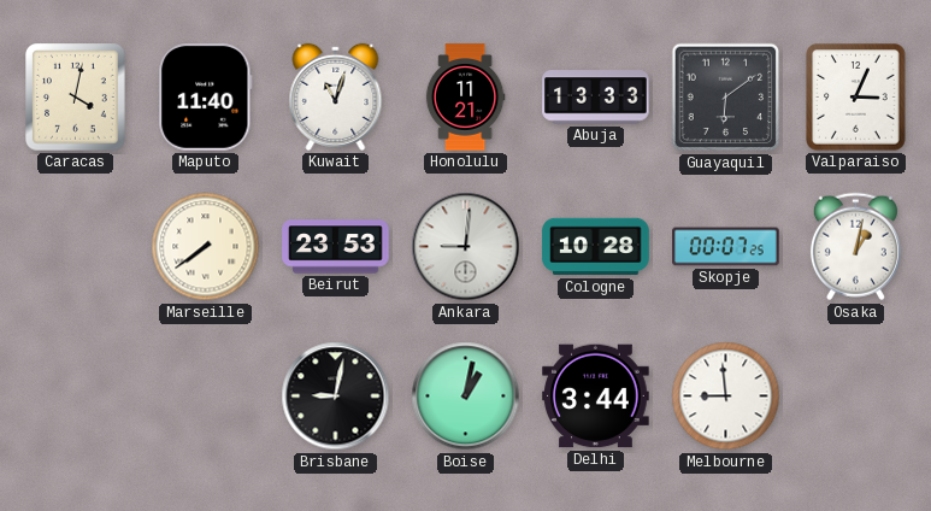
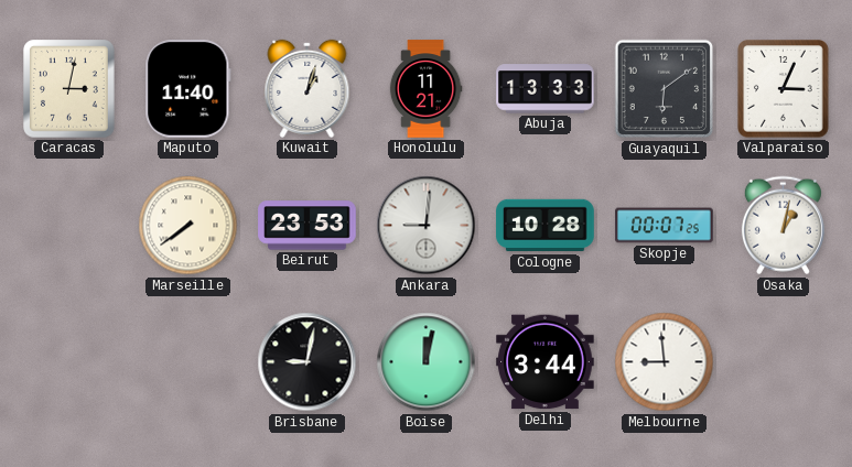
Caracas: 4:02 -> 3:02
Kuwait: 11:03 -> 1:03
Boise: 1:02 -> 12:02
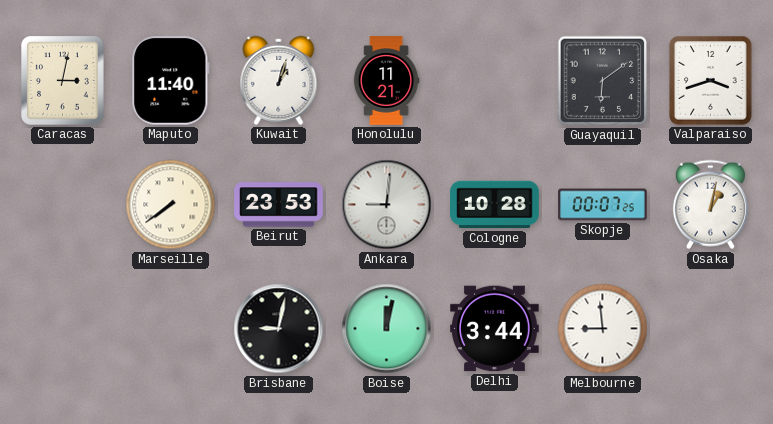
Abuja: 13:33 -> none
Valparaiso: 3:04 -> 3:42
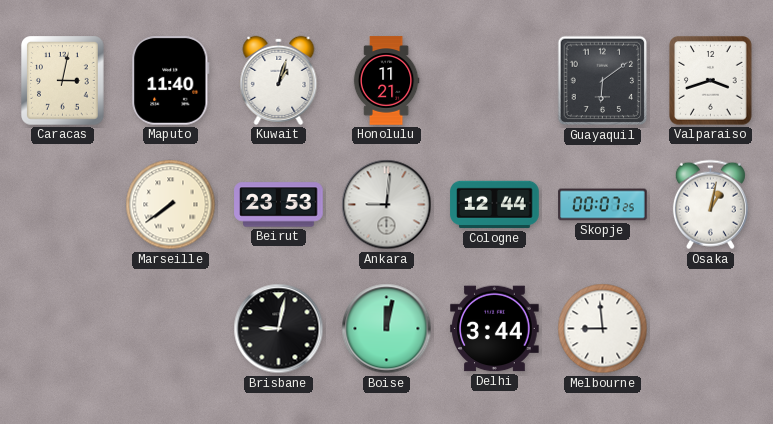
Cologne: 10:28 -> 12:44
